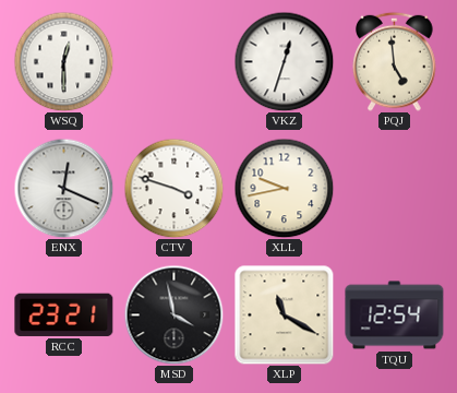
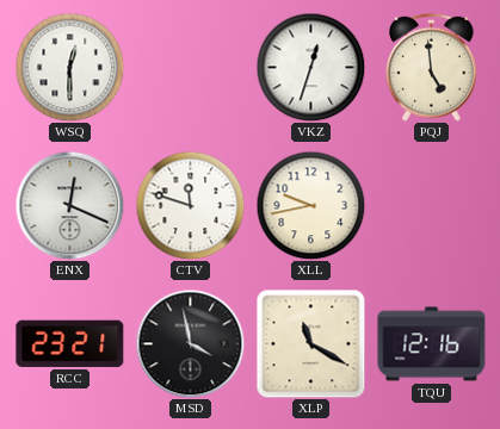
CTV: 3:48 -> 11:48
TQU: 12:54 -> 12:16
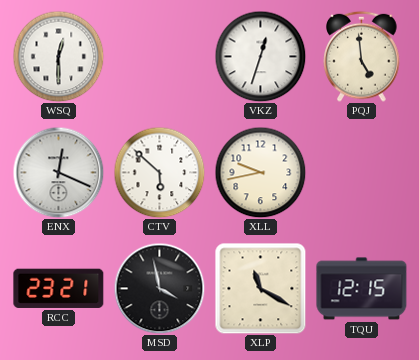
CTV: 11:48 -> 5:52
TQU: 12:16 -> 12:15
